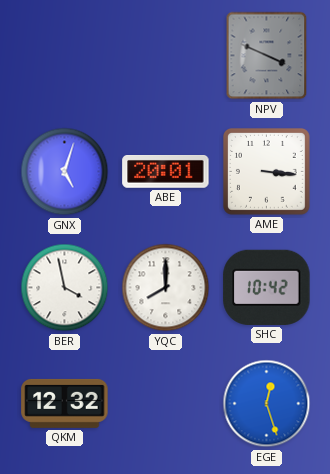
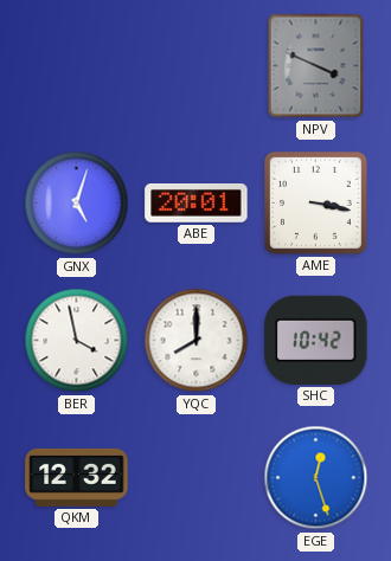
AME: 3:16 -> 3:17
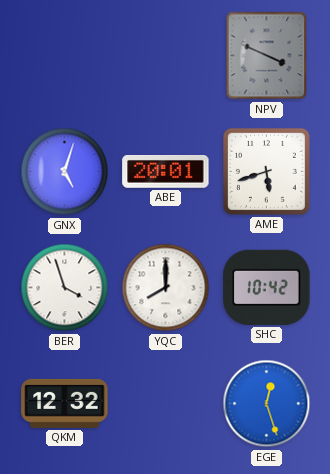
AME: 3:17 -> 5:42
BER: 3:58 -> 3:57
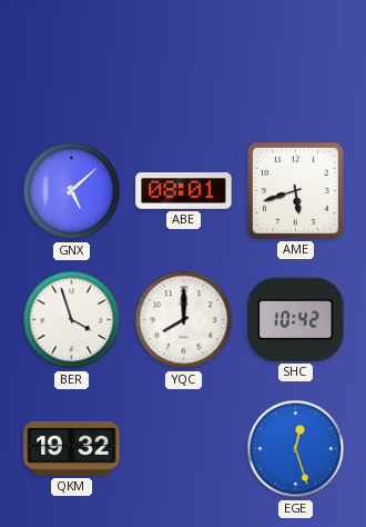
NPV: 3:49 -> none
GNX: 5:03 -> 5:08
ABE: 20:01 -> 08:01
QKM: 12:32 -> 19:32
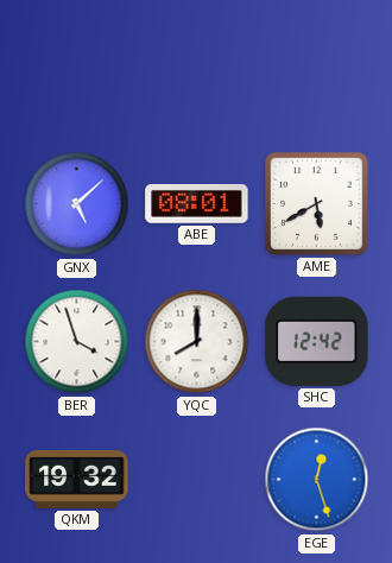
AME: 5:42 -> 5:40
SHC: 10:42 -> 12:42
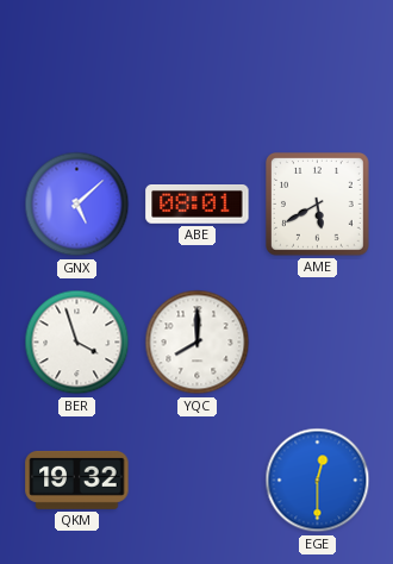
SHC: 12:42 -> none
EGE: 12:27 -> 12:30
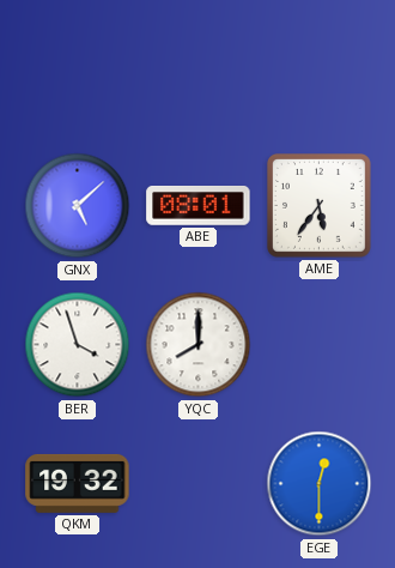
AME: 5:40 -> 5:36
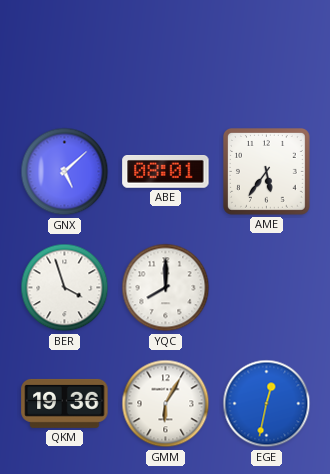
QKM: 19:32 -> 19:36
GMM: none -> 6:05
EGE: 12:30 -> 12:32
